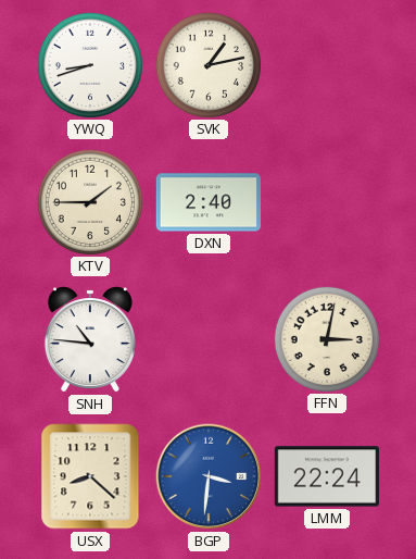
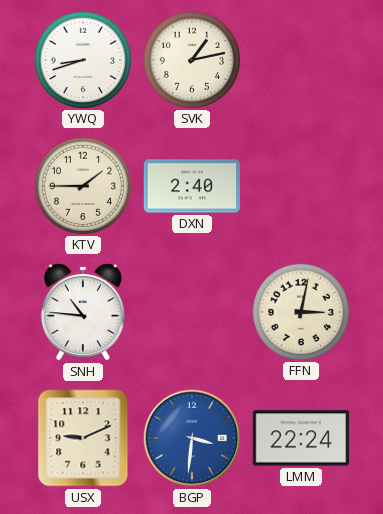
USX: 8:22 -> 9:11
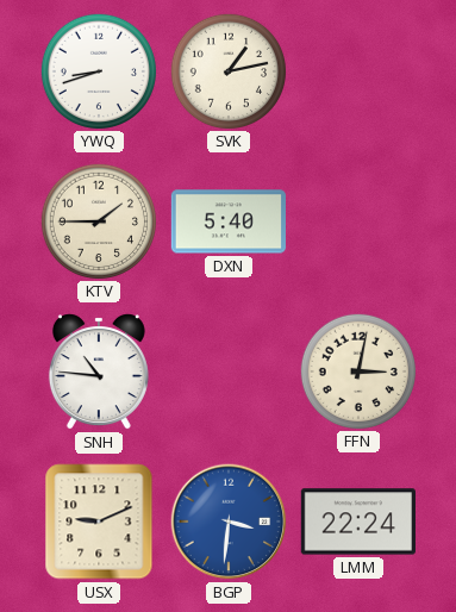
DXN: 2:40 -> 5:40
